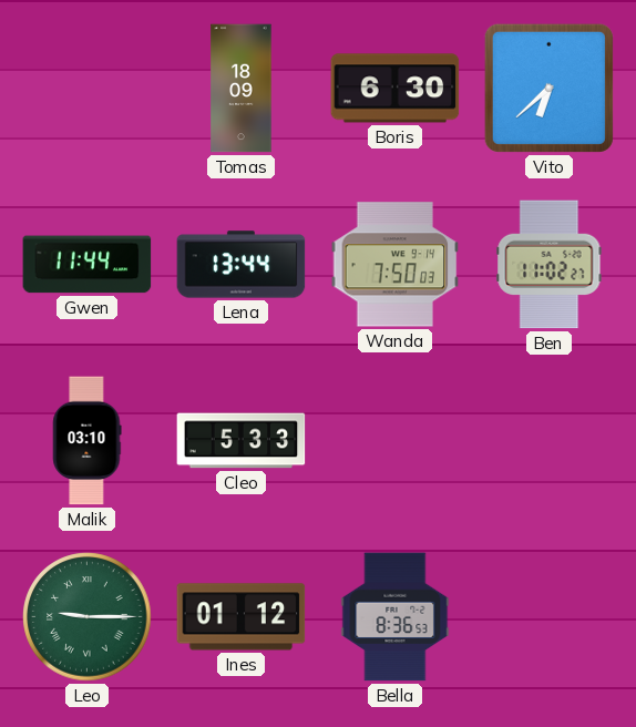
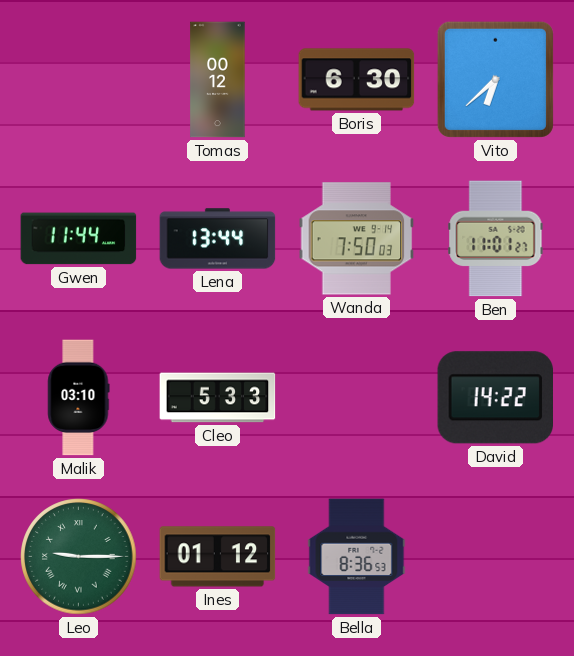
Tomas: 18:09 -> 00:12
Ben: 11:02 -> 11:01
David: none -> 14:22
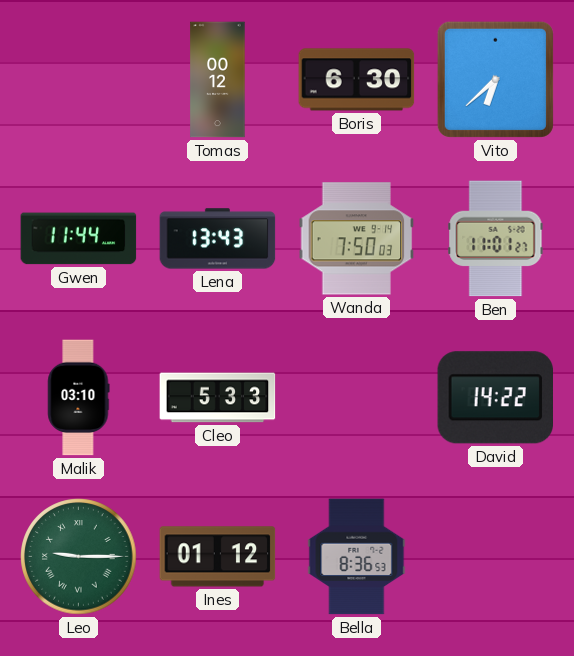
Lena: 13:44 -> 13:43
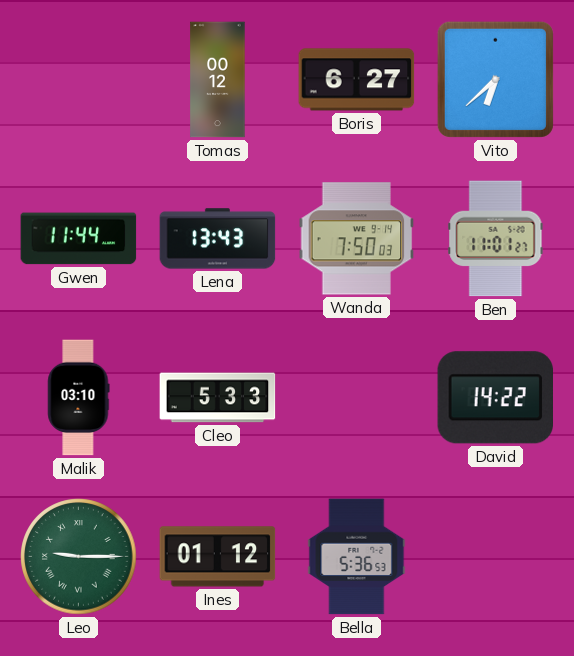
Boris: 6:30 -> 6:27
Bella: 8:36 -> 5:36
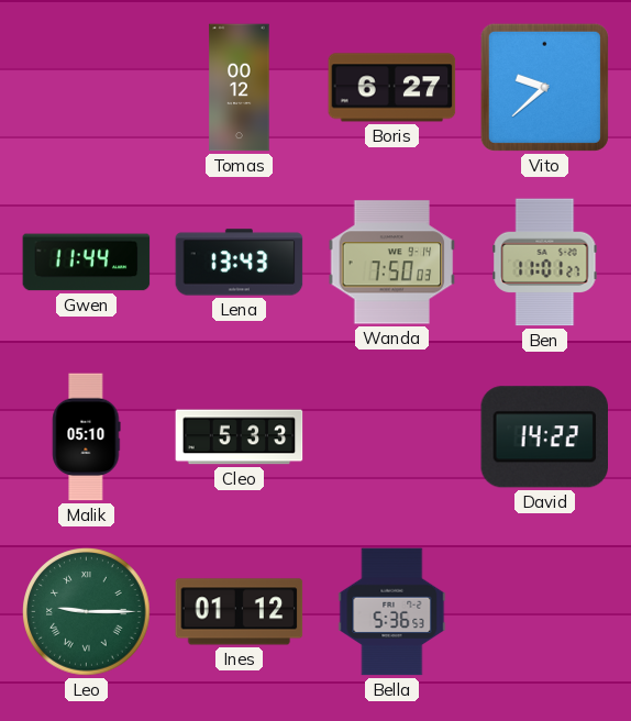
Vito: 6:38 -> 9:38
Malik: 03:10 -> 05:10
